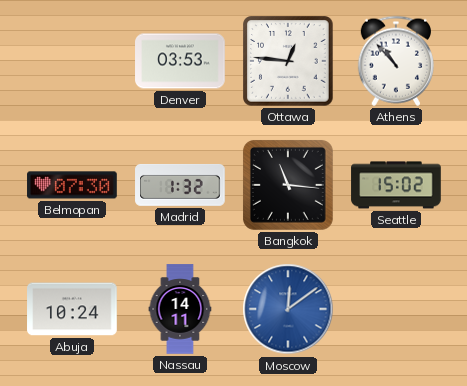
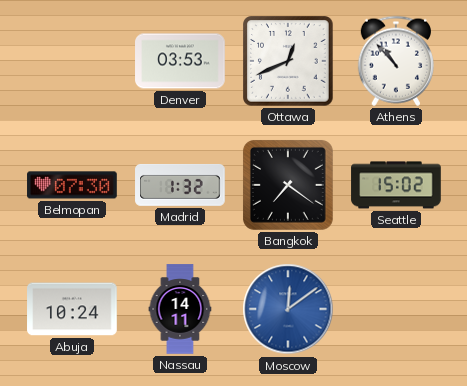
Ottawa: 12:46 -> 12:41
Bangkok: 11:16 -> 7:21
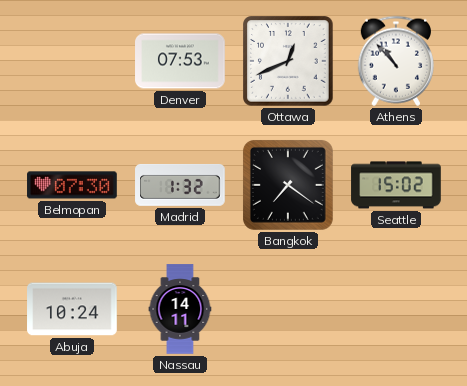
Denver: 03:53 -> 07:53
Moscow: 12:09 -> none
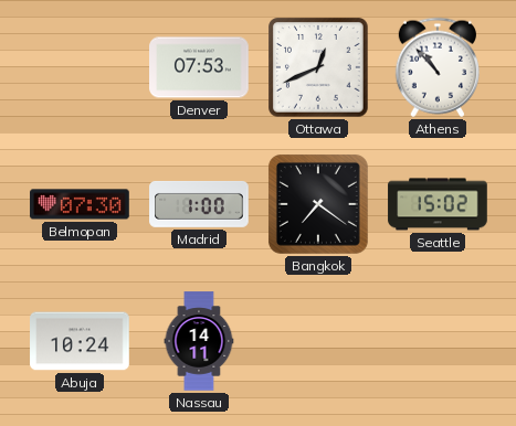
Madrid: 1:32 -> 1:00
